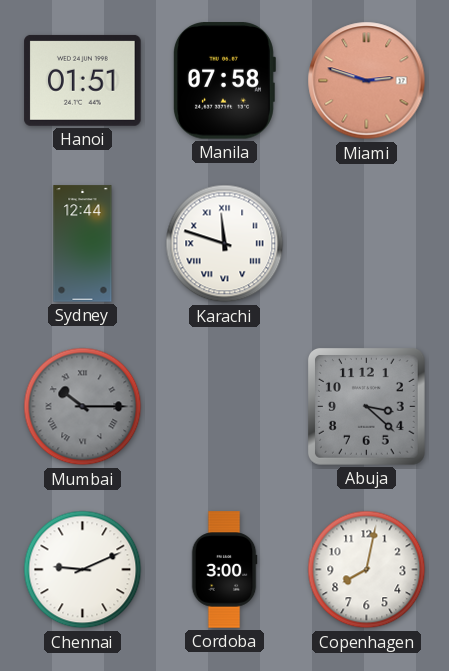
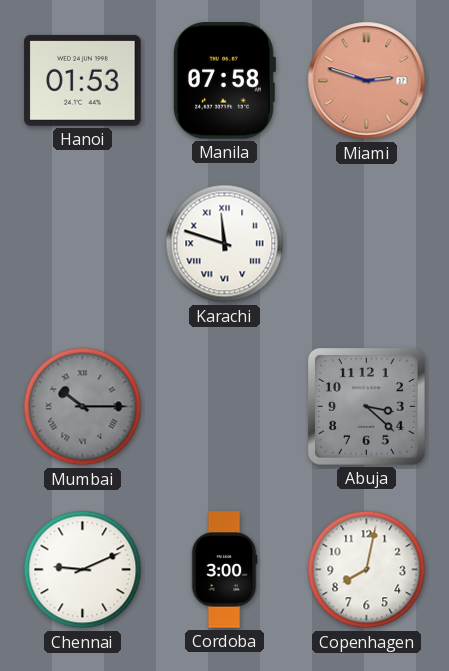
Hanoi: 01:51 -> 01:53
Sydney: 12:44 -> none
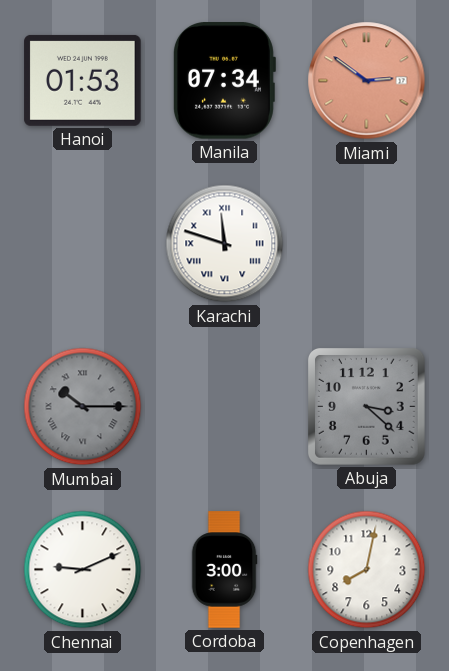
Manila: 07:58 -> 07:34
Miami: 2:48 -> 2:51
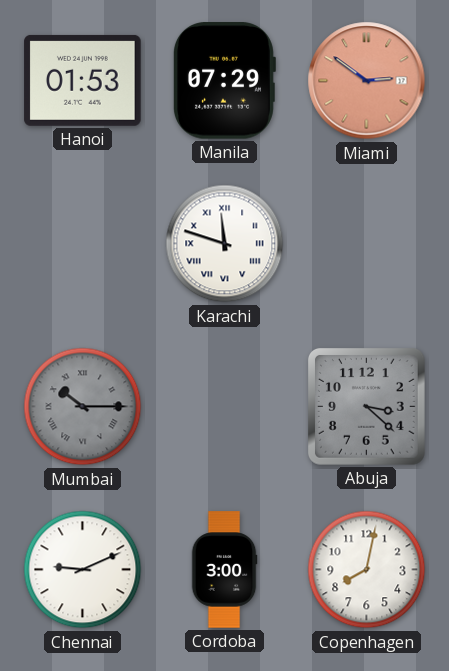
Manila: 07:34 -> 07:29
